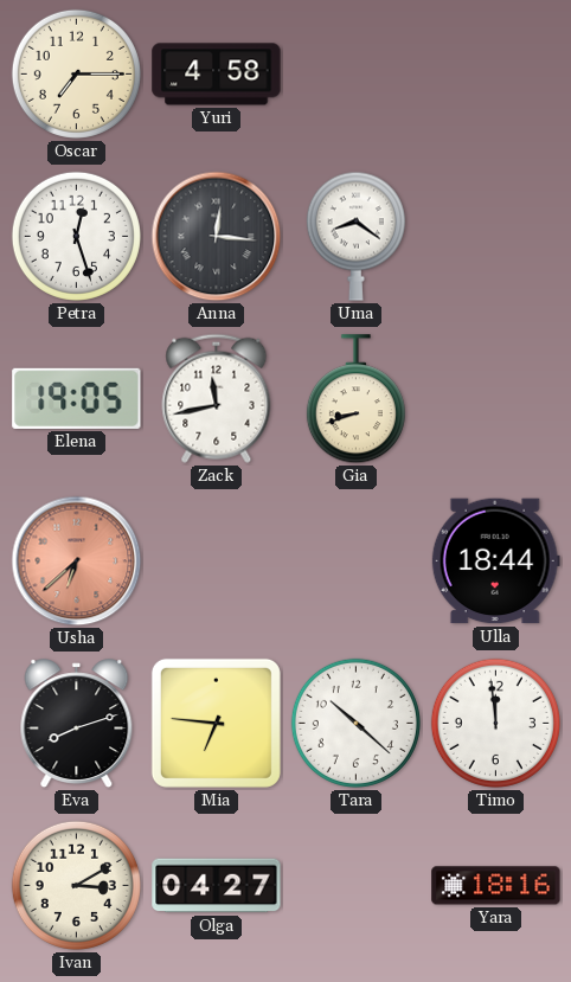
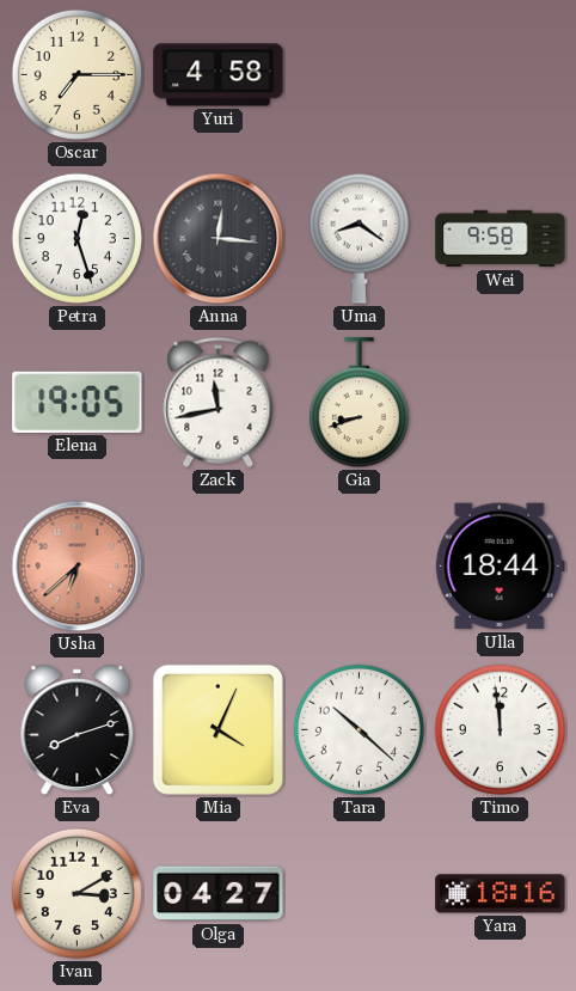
Wei: none -> 9:58
Mia: 6:46 -> 4:04
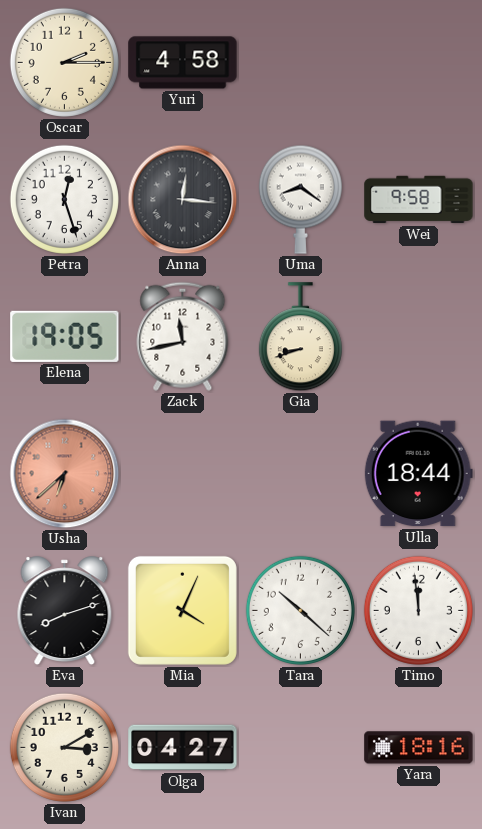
Oscar: 7:15 -> 2:15
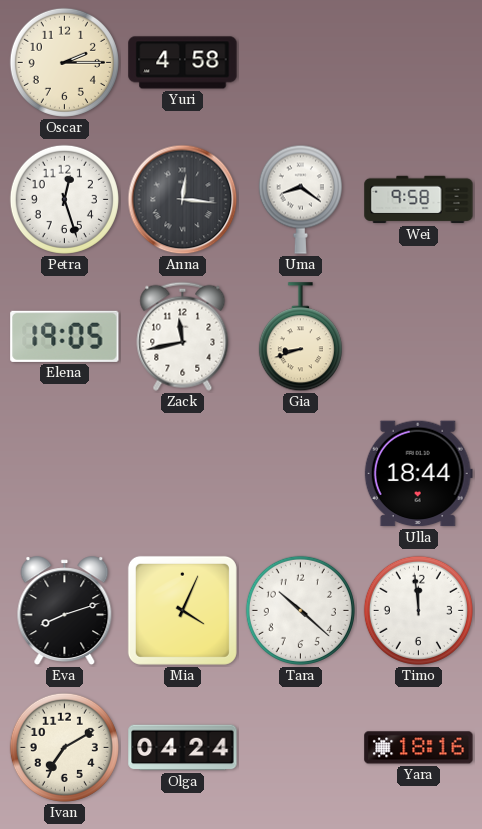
Usha: 6:38 -> none
Ivan: 3:10 -> 7:10
Olga: 04:27 -> 04:24
